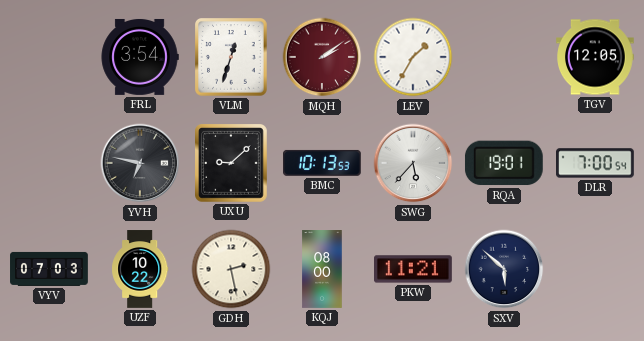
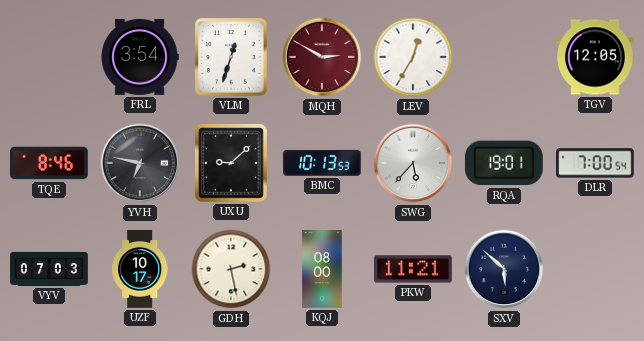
MQH: 2:09 -> 2:50
LEV: 1:35 -> 12:35
TQE: none -> 8:46
UZF: 10:22 -> 10:17
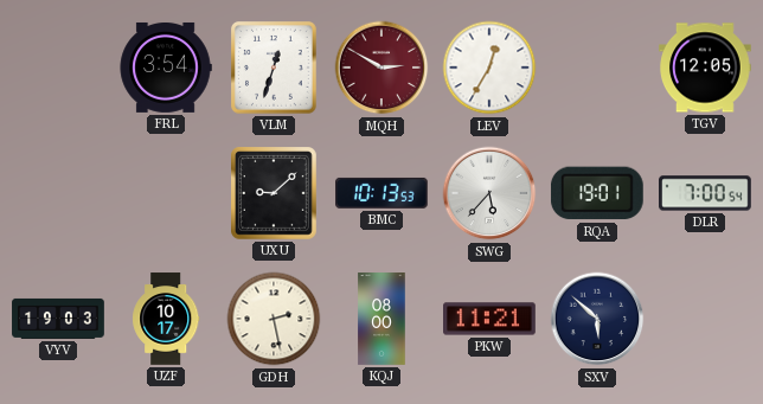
TQE: 8:46 -> none
YVH: 6:47 -> none
VYV: 07:03 -> 19:03
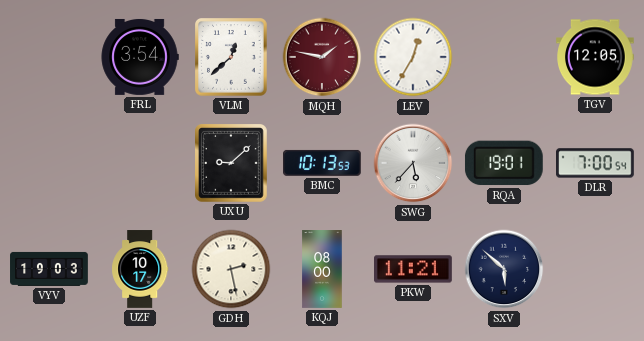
VLM: 12:33 -> 12:38
MQH: 2:50 -> 1:47
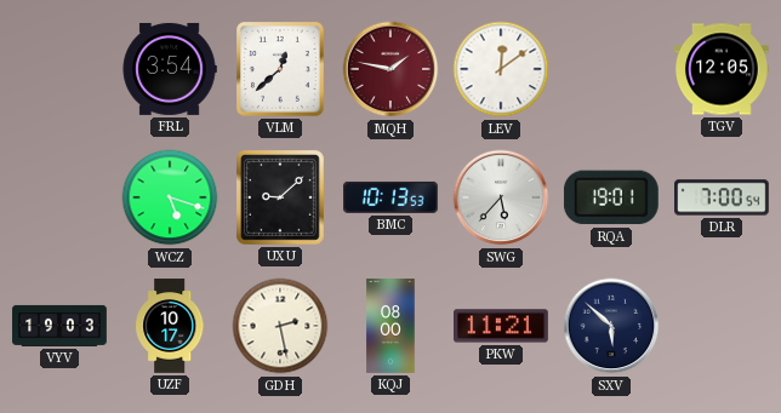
LEV: 12:35 -> 12:09
WCZ: none -> 5:18
